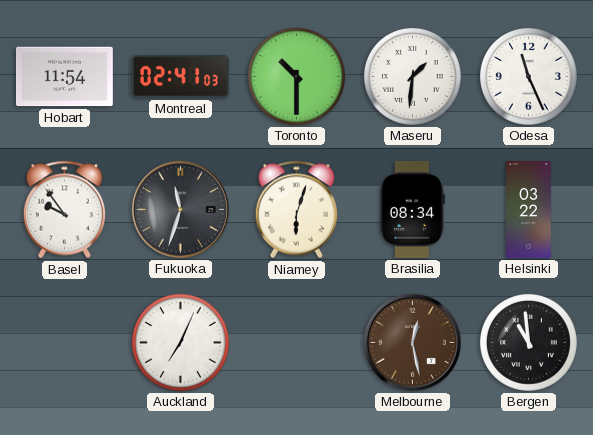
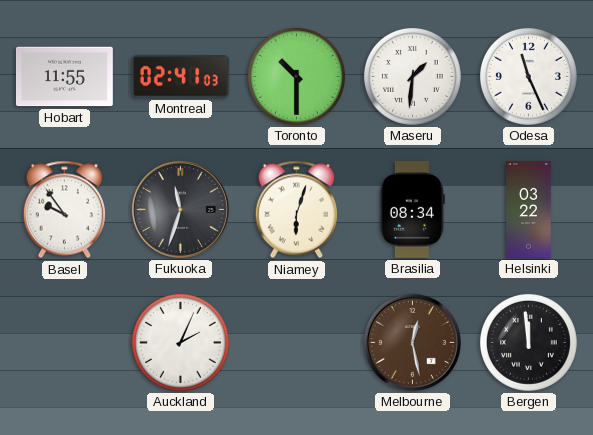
Hobart: 11:54 -> 11:55
Auckland: 7:04 -> 2:04
Bergen: 10:59 -> 11:59
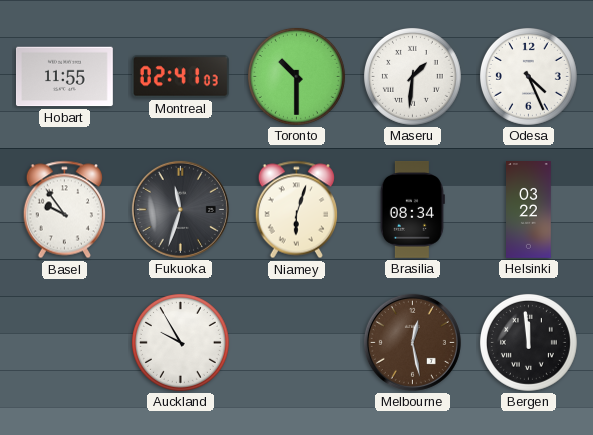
Odesa: 11:26 -> 4:26
Auckland: 2:04 -> 9:55
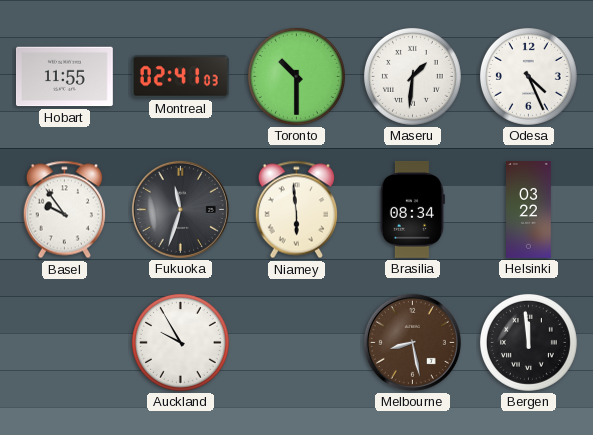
Niamey: 6:03 -> 5:59
Melbourne: 12:28 -> 8:28
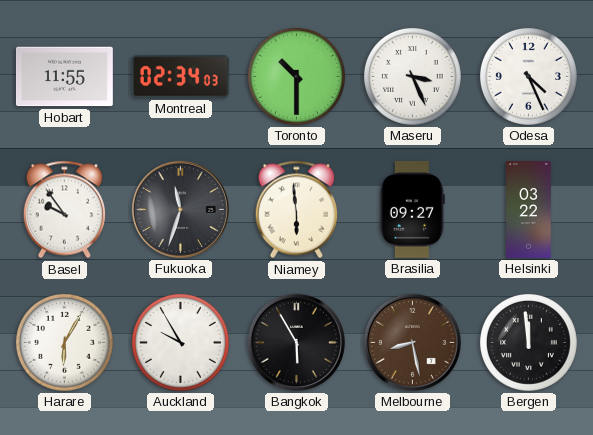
Montreal: 02:41 -> 02:34
Maseru: 1:31 -> 3:26
Brasilia: 08:34 -> 09:27
Harare: none -> 6:05
Bangkok: none -> 5:55
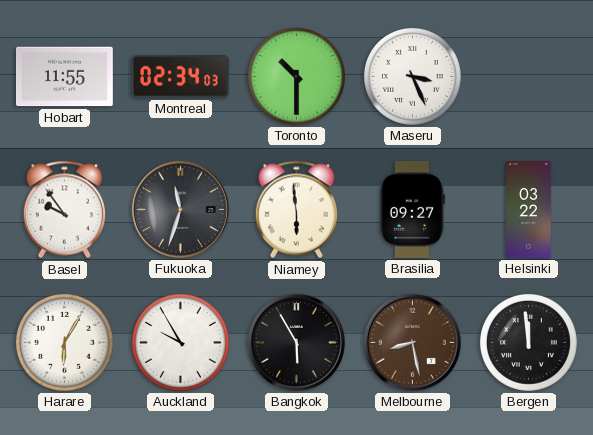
Odesa: 4:26 -> none
